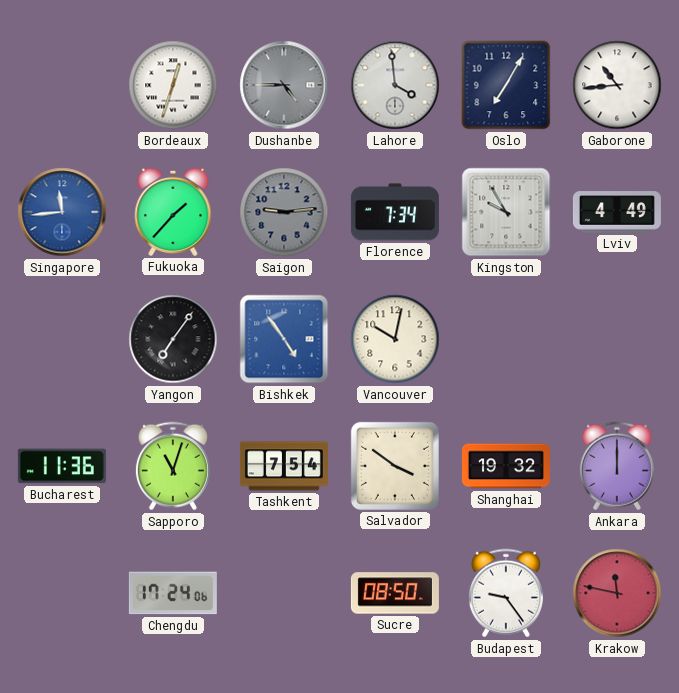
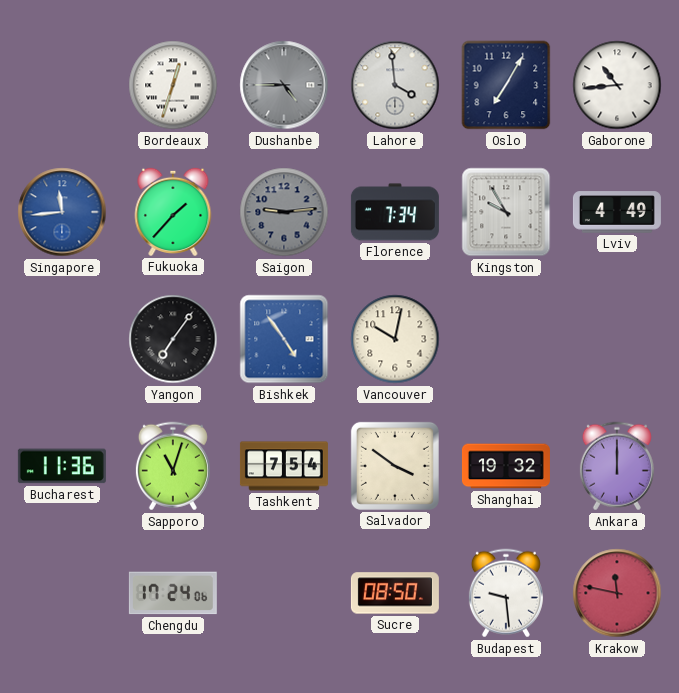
Budapest: 9:24 -> 9:29
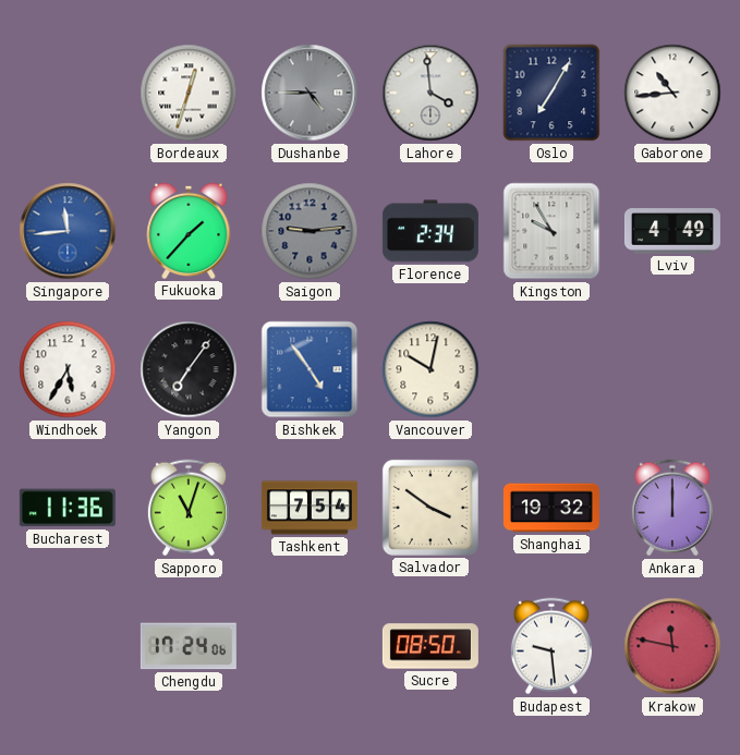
Florence: 7:34 -> 2:34
Windhoek: none -> 5:35
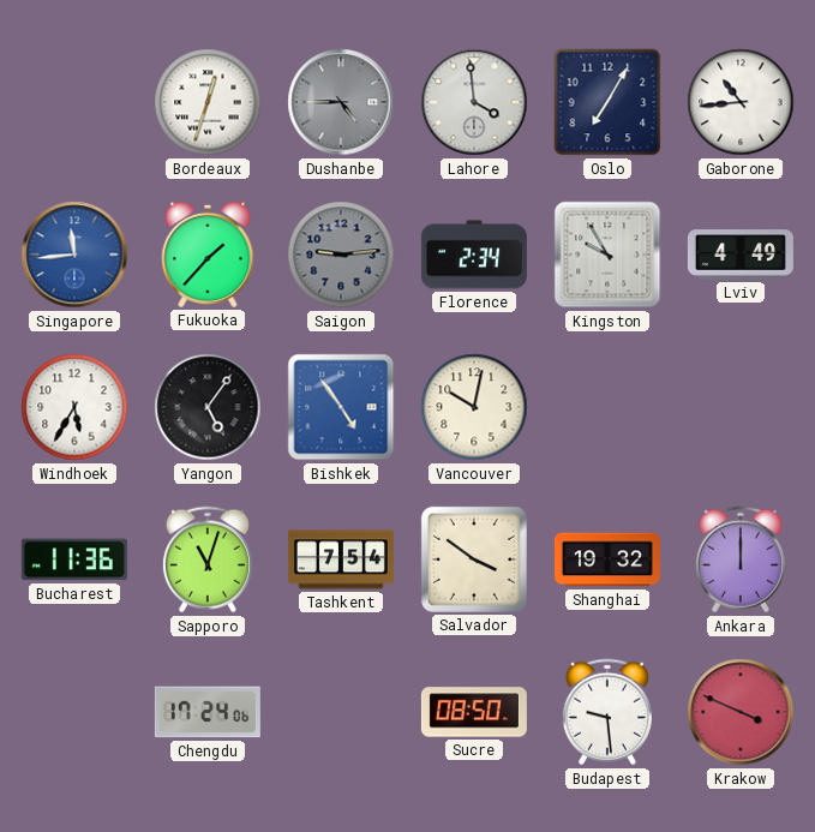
Yangon: 7:06 -> 5:06
Krakow: 11:47 -> 3:49
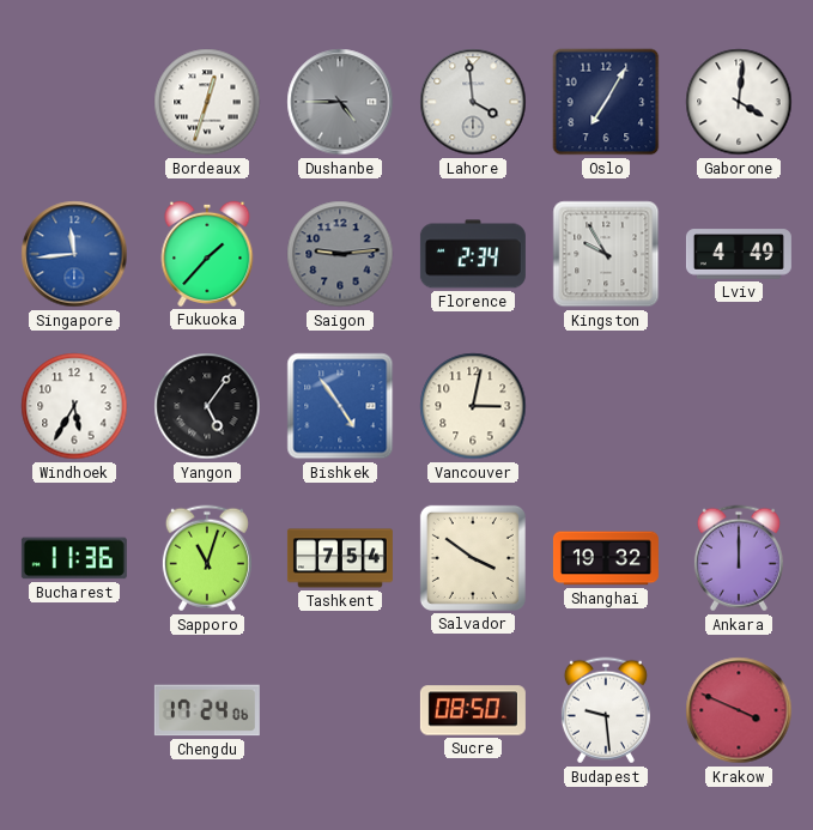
Gaborone: 10:44 -> 4:01
Vancouver: 10:02 -> 3:02
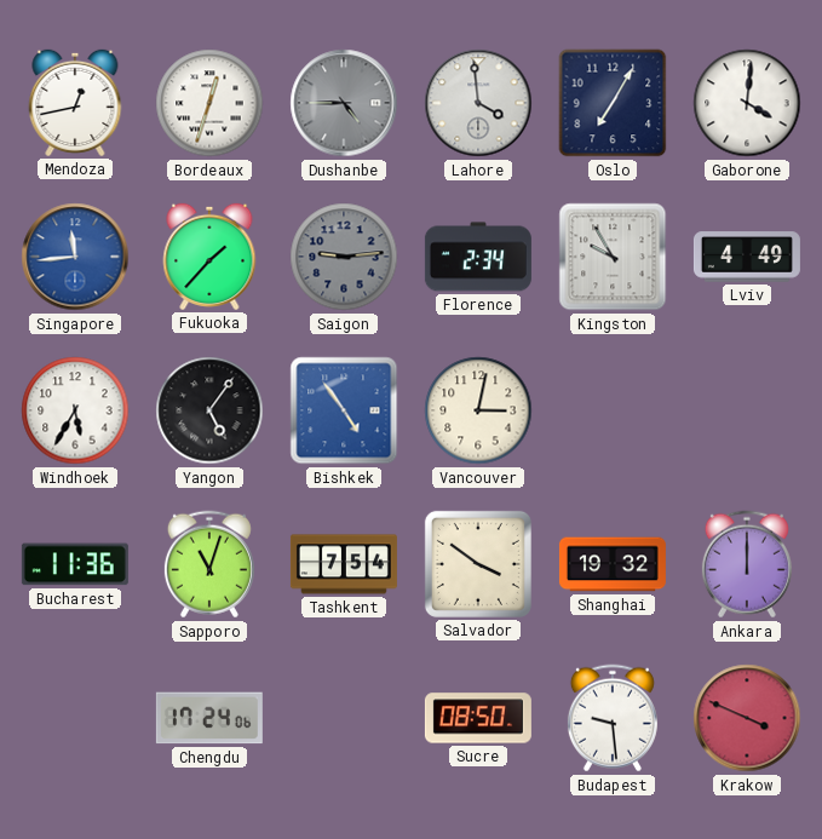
Mendoza: none -> 12:43
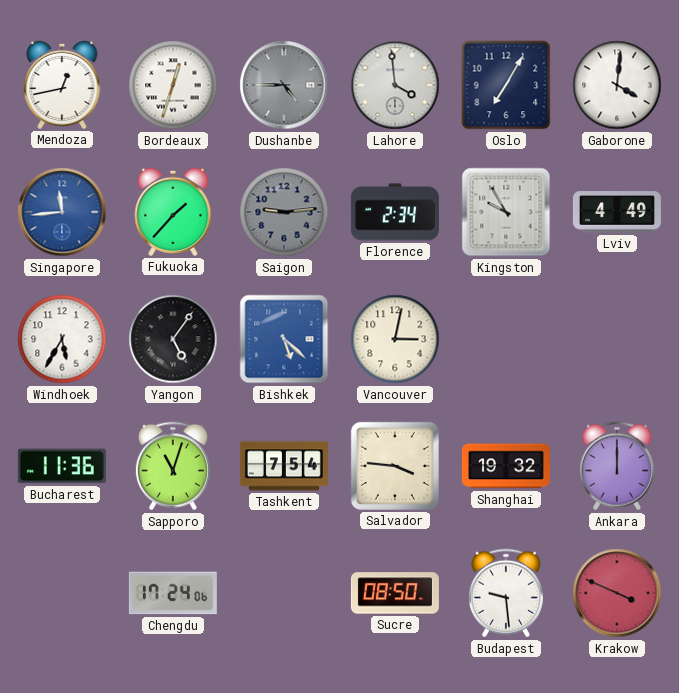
Bishkek: 4:54 -> 5:22
Salvador: 3:51 -> 3:46
